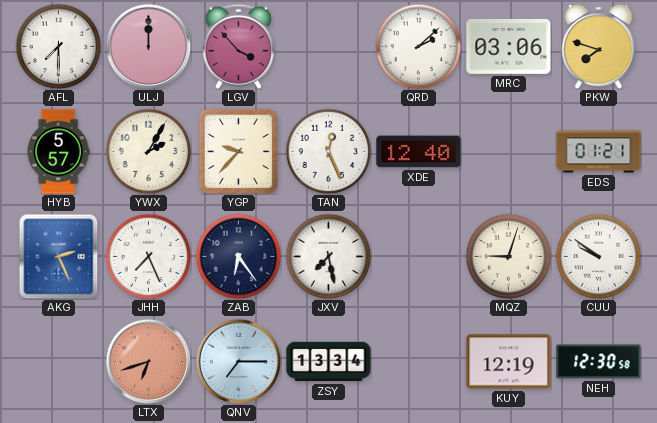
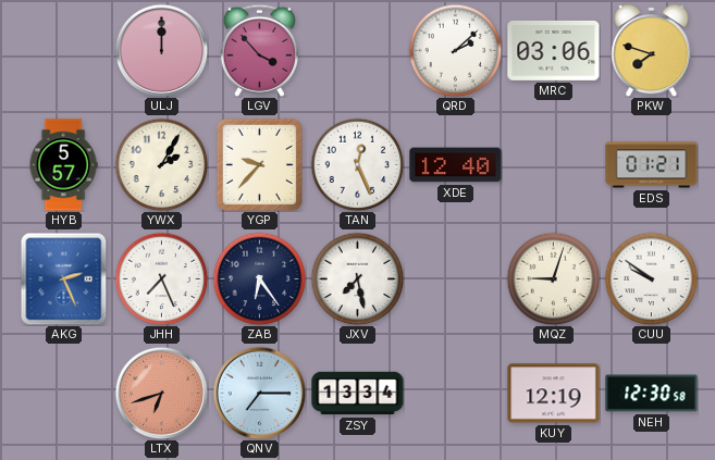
AFL: 7:30 -> none
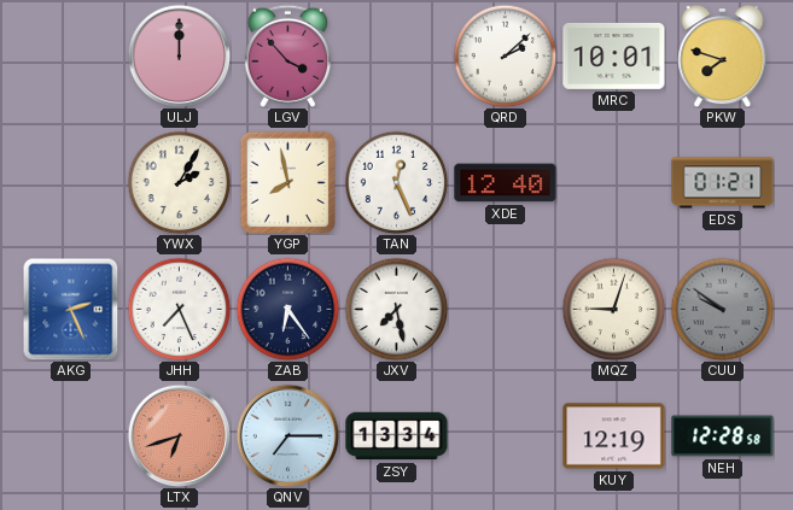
MRC: 03:06 -> 10:01
HYB: 5:57 -> none
YGP: 9:37 -> 7:58
CUU dial: white -> grey
NEH: 12:30 -> 12:28
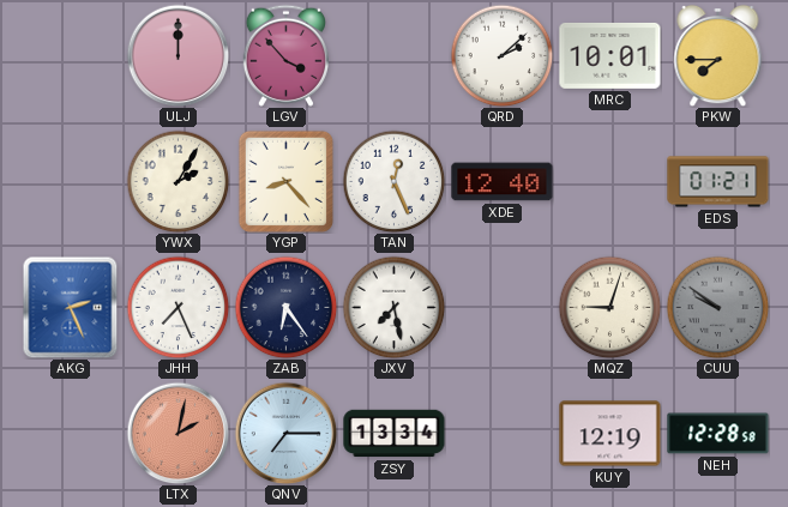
PKW: 7:48 -> 7:45
YGP: 7:58 -> 8:23
LTX: 6:42 -> 2:02
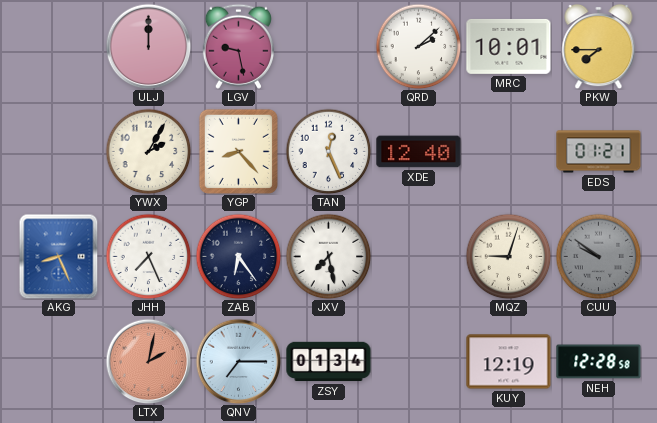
LGV: 3:53 -> 9:28
AKG: 2:26 -> 8:26
ZSY: 13:34 -> 01:34
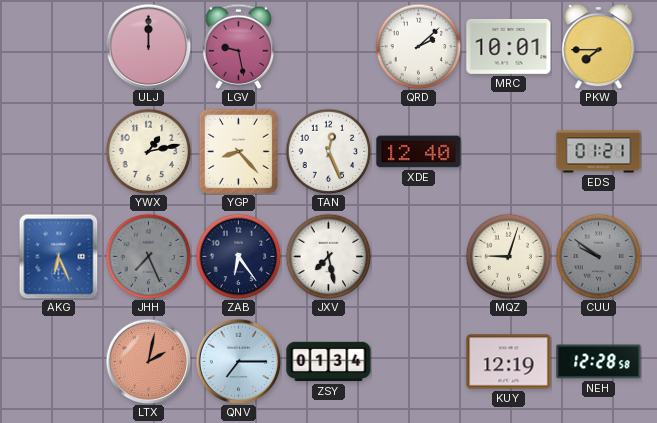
YWX: 2:05 -> 1:13
AKG: 8:26 -> 6:26
JHH dial: white -> grey
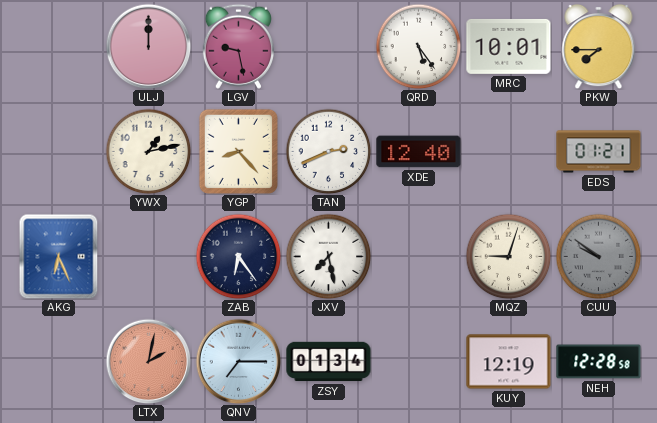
QRD: 2:08 -> 5:24
TAN: 12:26 -> 2:41
JHH: 7:26 -> none
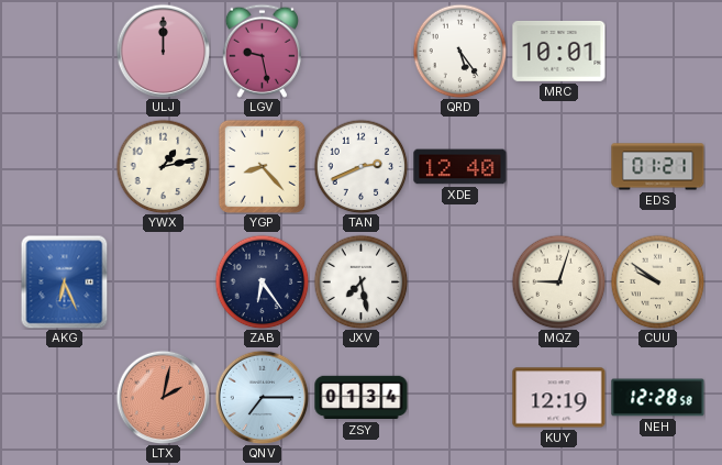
PKW: 7:45 -> none
CUU dial: grey -> cream
